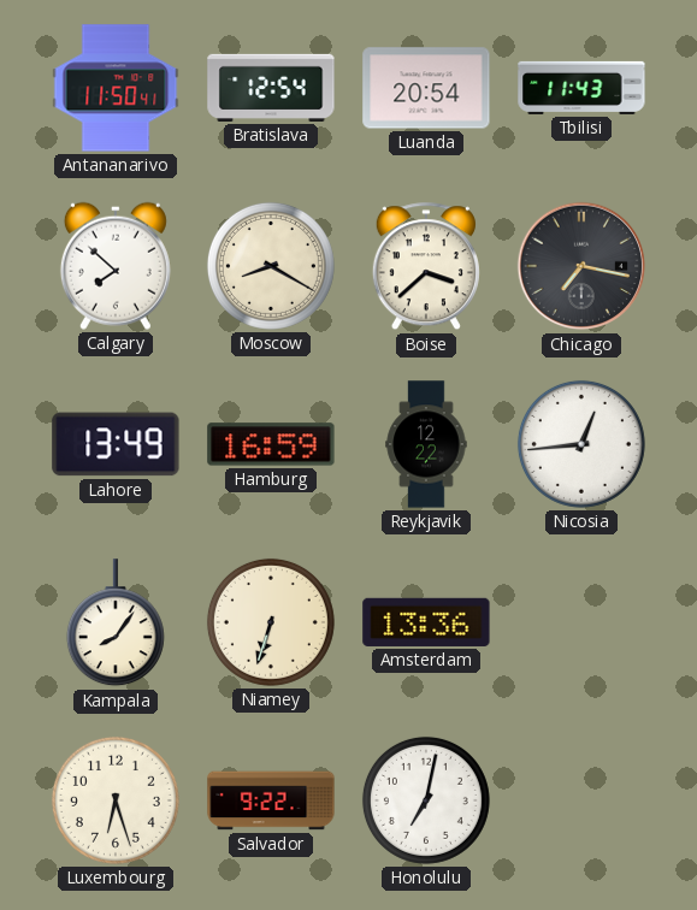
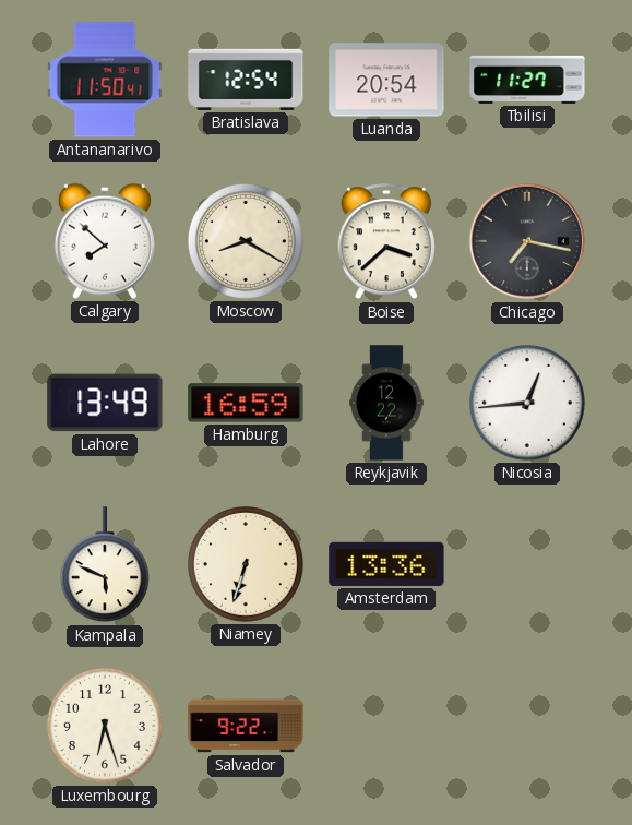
Tbilisi: 11:43 -> 11:27
Kampala: 8:06 -> 5:49
Honolulu: 7:02 -> none
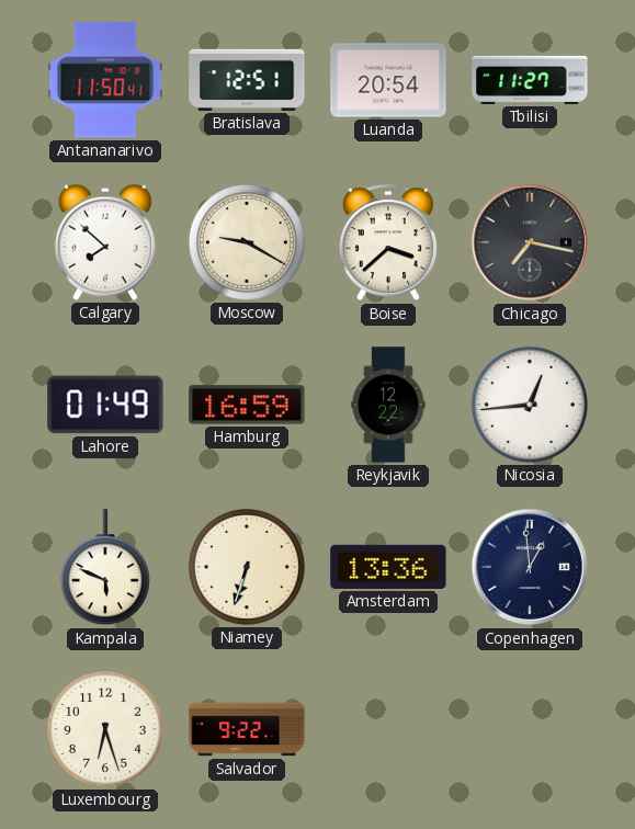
Bratislava: 12:54 -> 12:51
Moscow: 8:20 -> 9:20
Lahore: 13:49 -> 01:49
Copenhagen: none -> 12:59
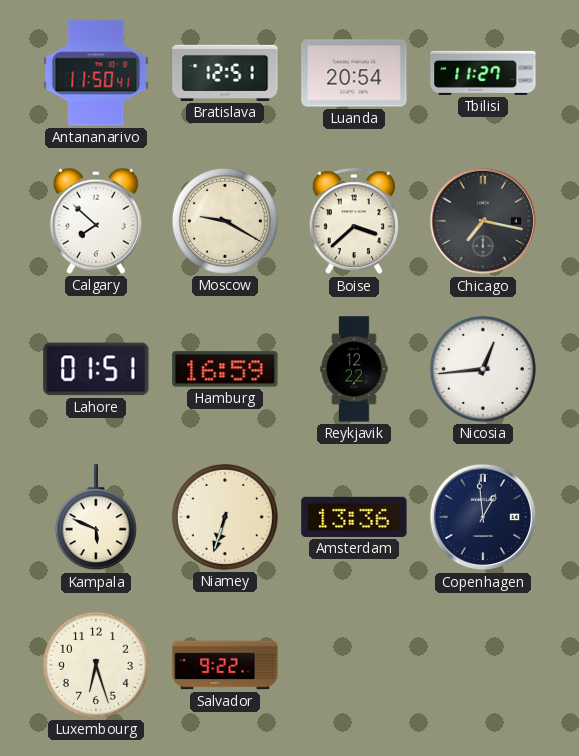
Lahore: 01:49 -> 01:51
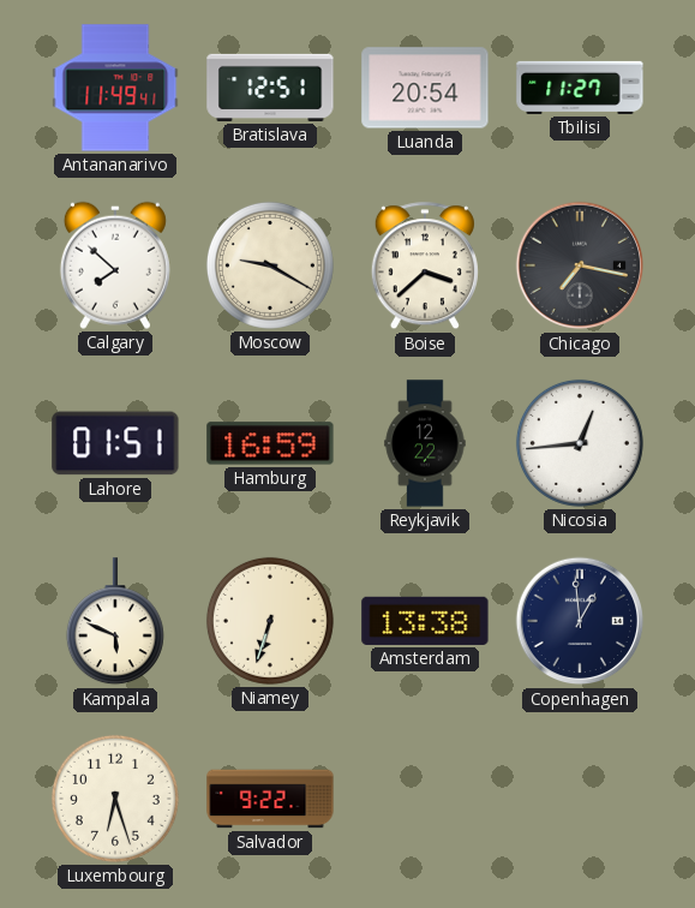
Antananarivo: 11:50 -> 11:49
Amsterdam: 13:36 -> 13:38
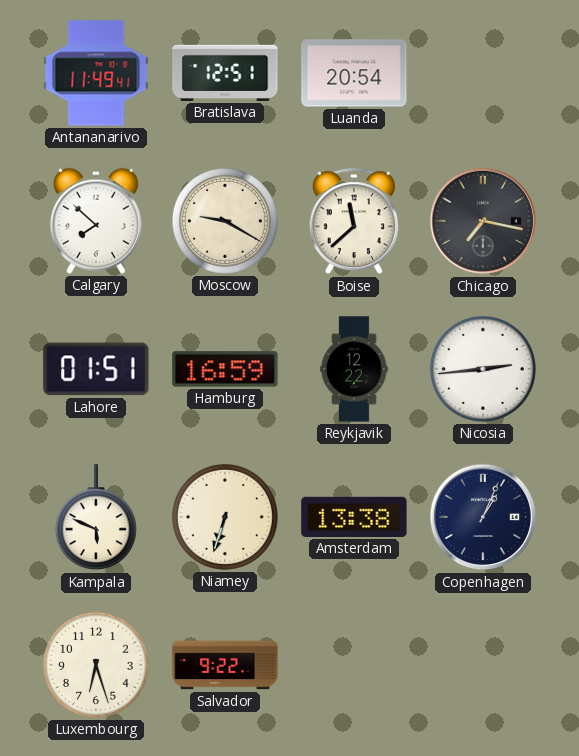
Tbilisi: 11:27 -> none
Boise: 3:38 -> 11:38
Nicosia: 12:44 -> 2:44
Copenhagen: 12:59 -> 1:04
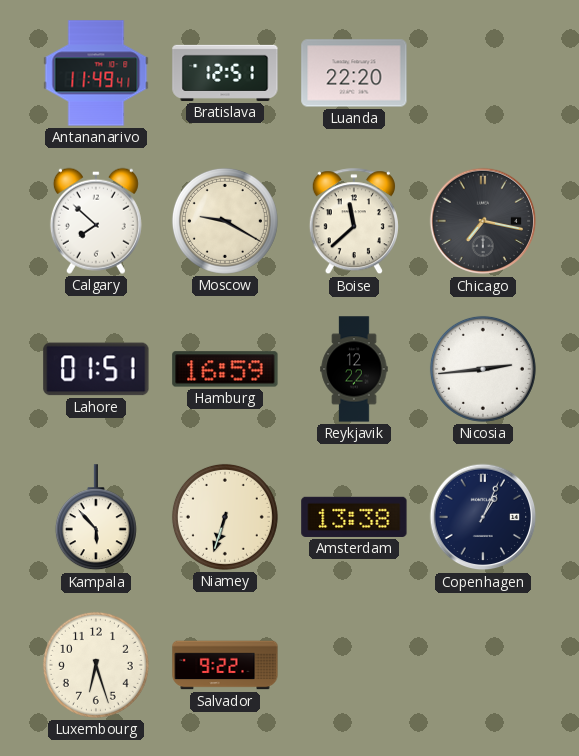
Luanda: 20:54 -> 22:20
Kampala: 5:49 -> 5:53
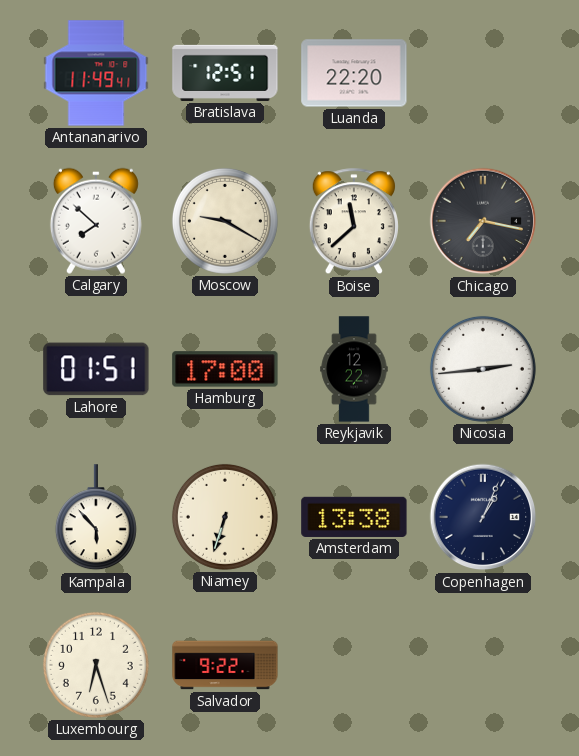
Hamburg: 16:59 -> 17:00
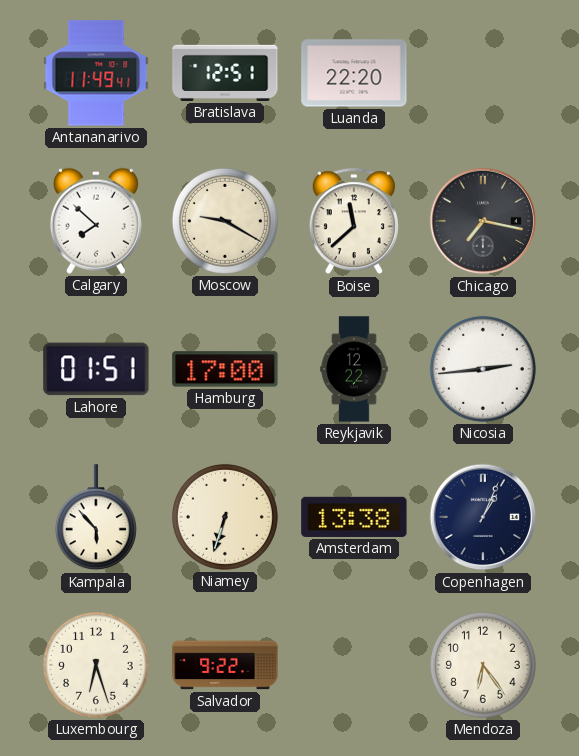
Mendoza: none -> 6:24
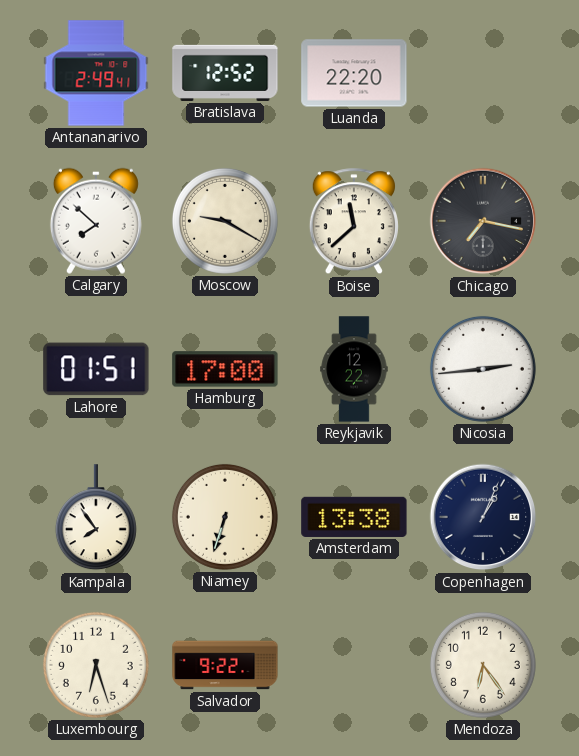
Antananarivo: 11:49 -> 2:49
Bratislava: 12:51 -> 12:52
Kampala: 5:53 -> 7:54
